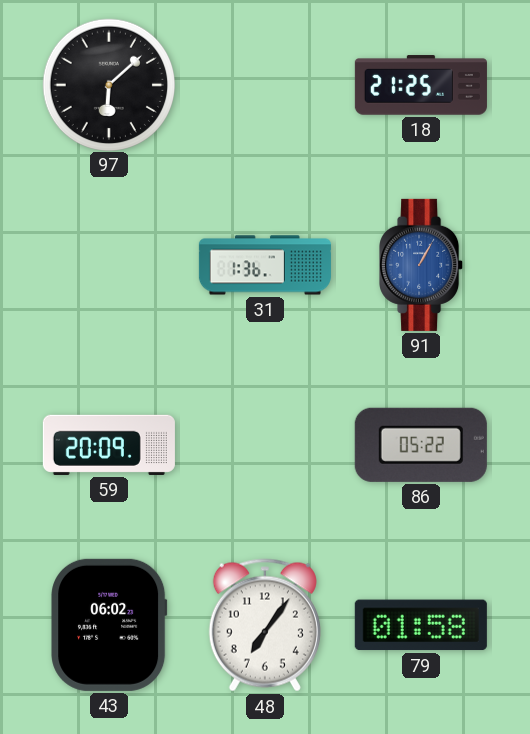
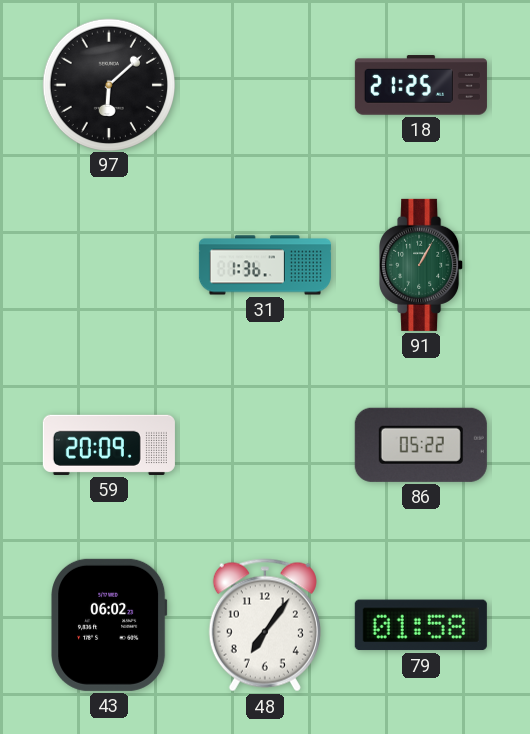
91 dial: blue -> green
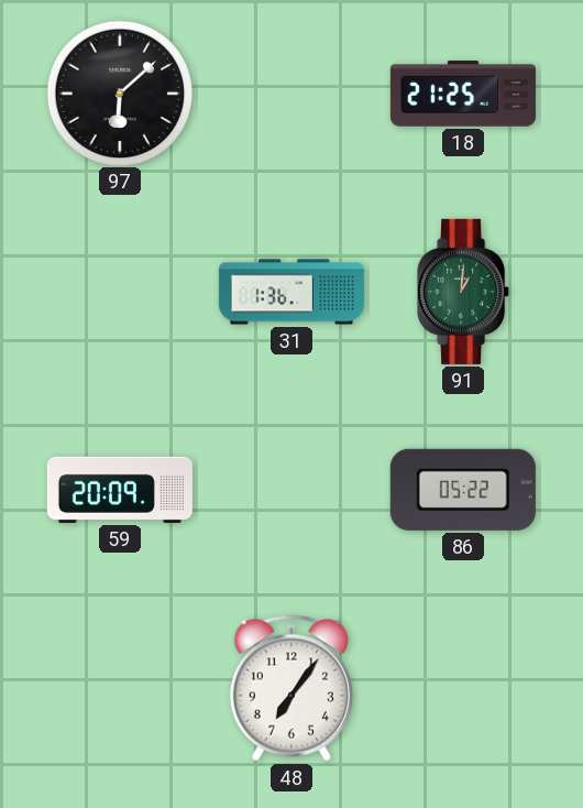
91: 1:05 -> 1:01
43: 06:02 -> none
79: 01:58 -> none
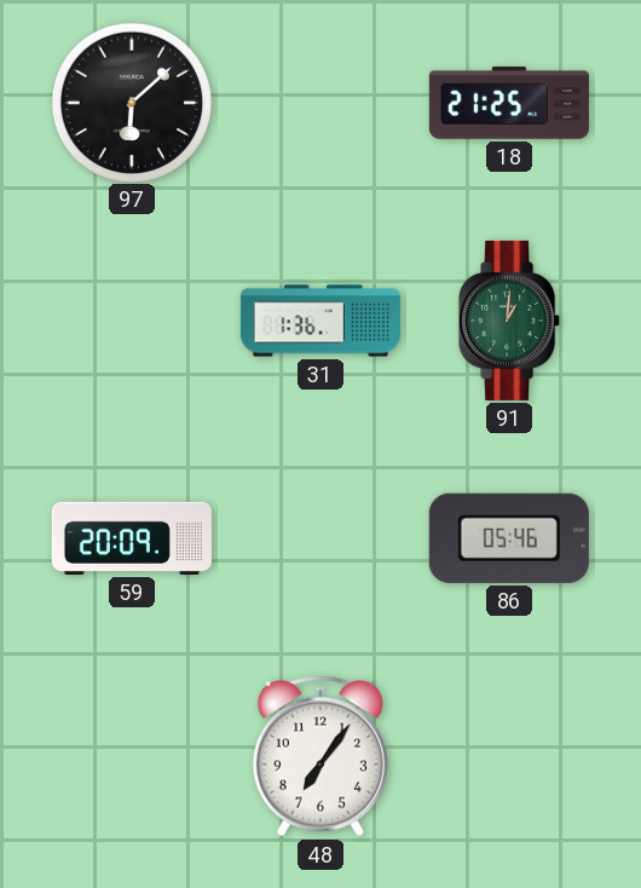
86: 05:22 -> 05:46
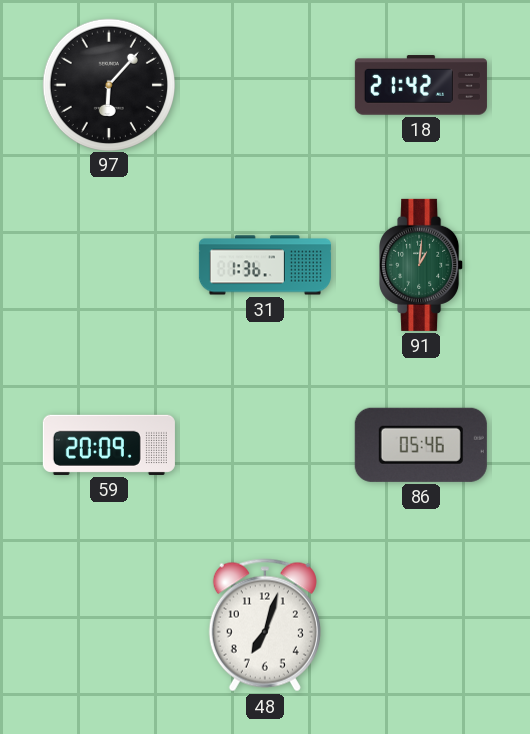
97: 6:08 -> 6:07
18: 21:25 -> 21:42
48: 7:06 -> 7:03
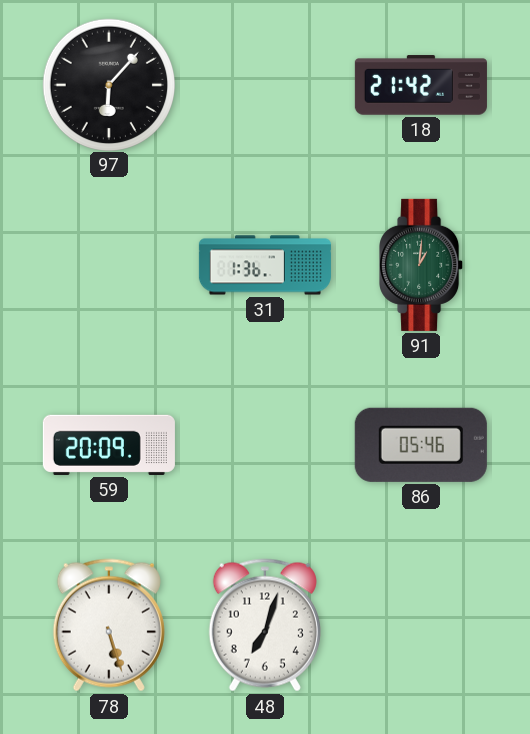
78: none -> 5:27
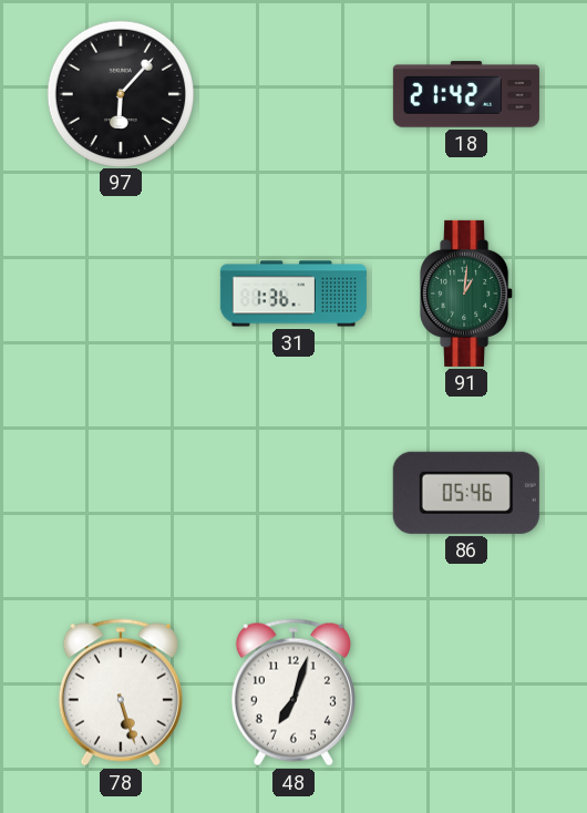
59: 20:09 -> none
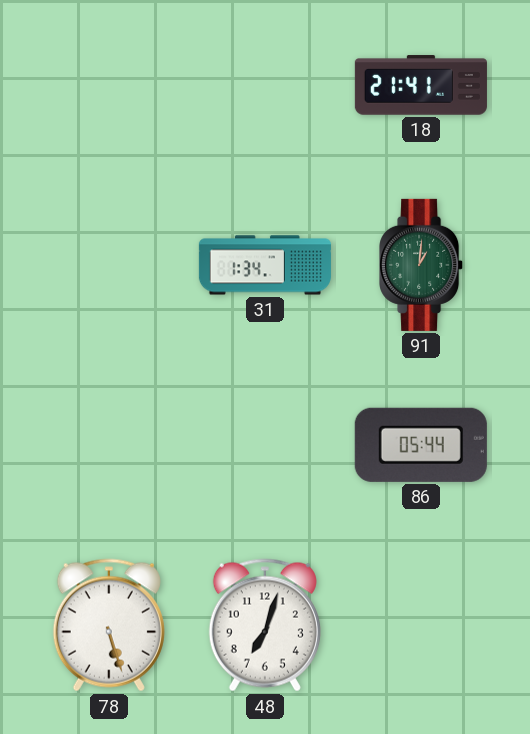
97: 6:07 -> none
18: 21:42 -> 21:41
31: 1:36 -> 1:34
86: 05:46 -> 05:44
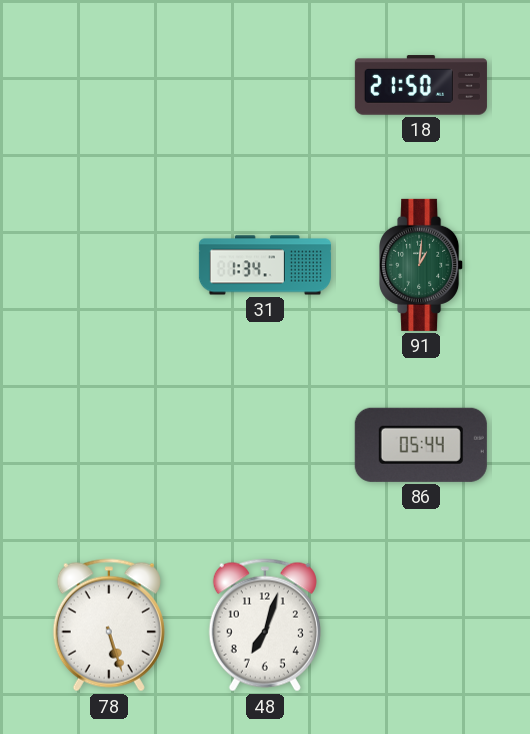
18: 21:41 -> 21:50
